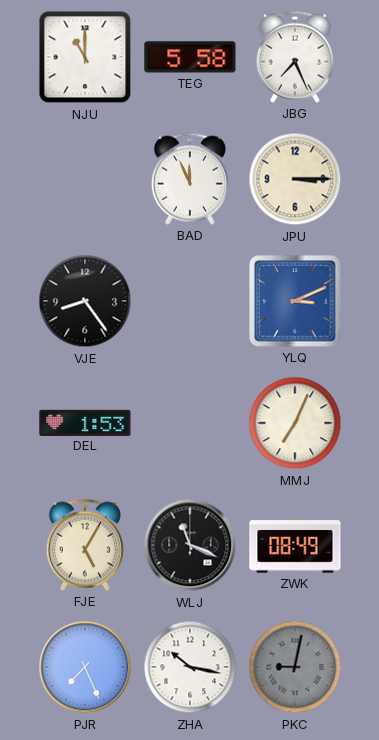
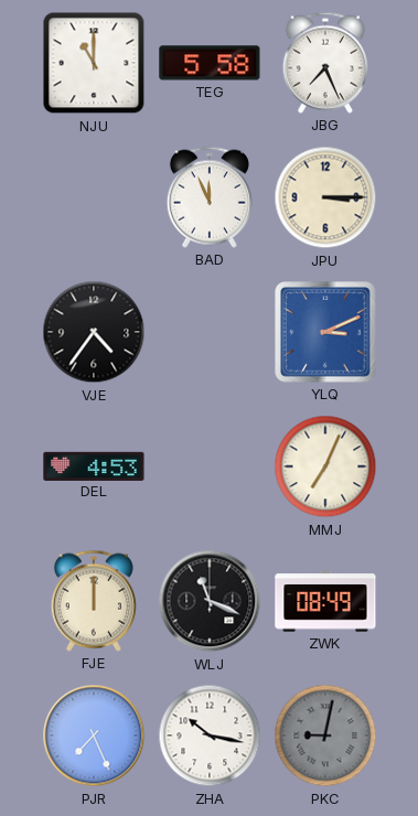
VJE: 8:24 -> 4:36
DEL: 1:53 -> 4:53
FJE: 5:05 -> 12:00
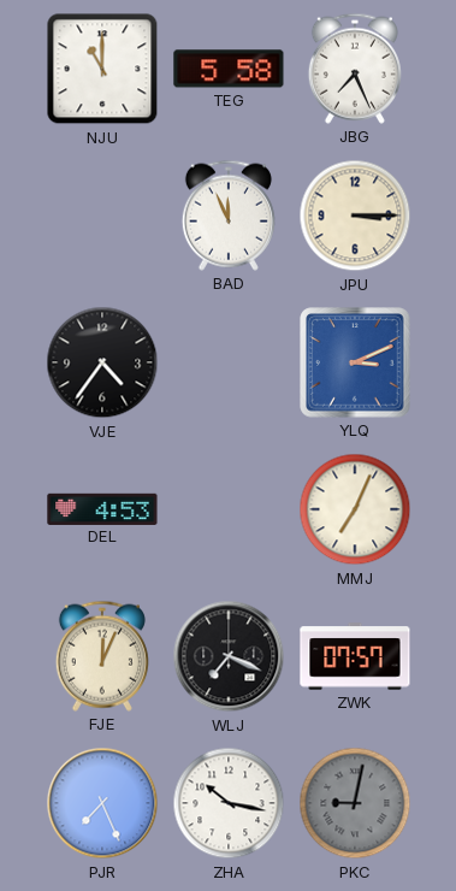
FJE: 12:00 -> 12:04
WLJ: 11:19 -> 7:19
ZWK: 08:49 -> 07:57
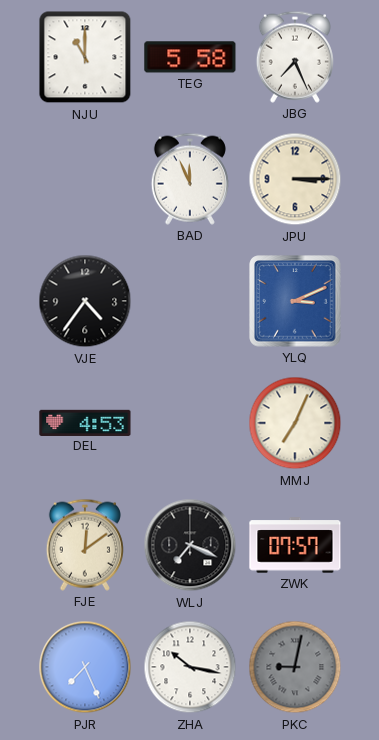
FJE: 12:04 -> 12:09
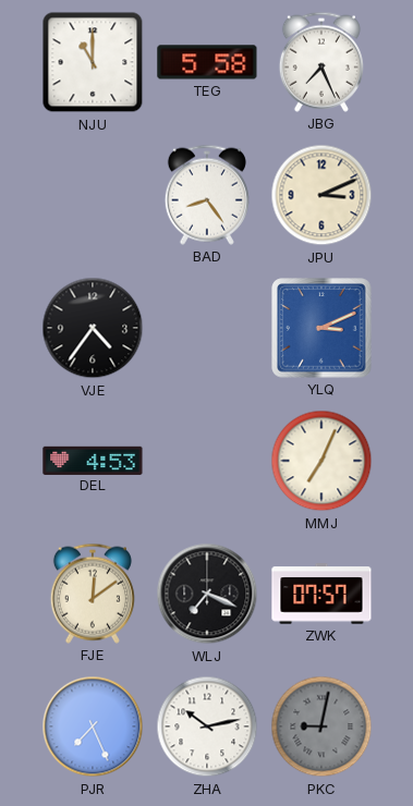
BAD: 11:56 -> 8:24
JPU: 3:15 -> 3:11
ZHA: 10:17 -> 10:13
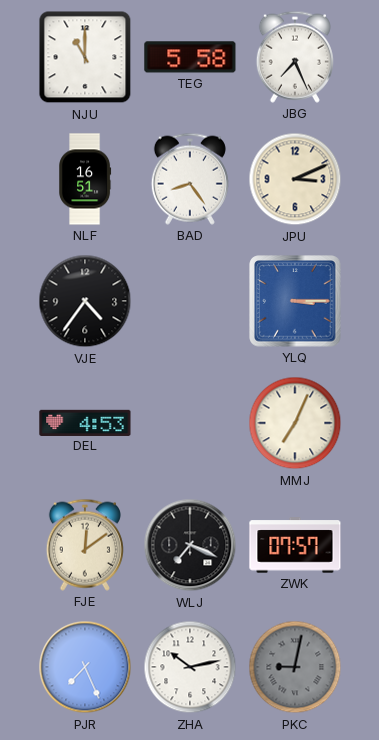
NLF: none -> 16:51
YLQ: 3:11 -> 3:15
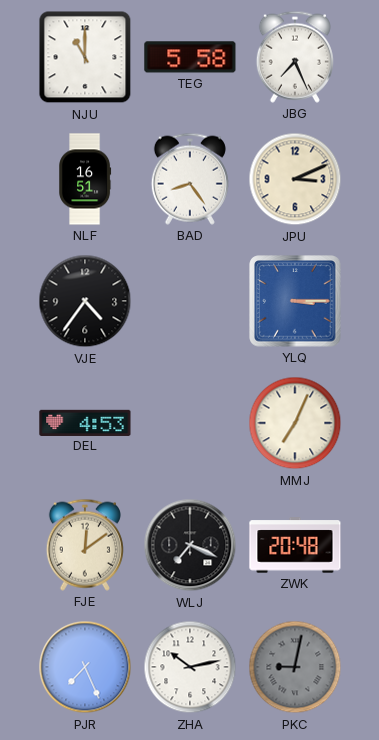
ZWK: 07:57 -> 20:48
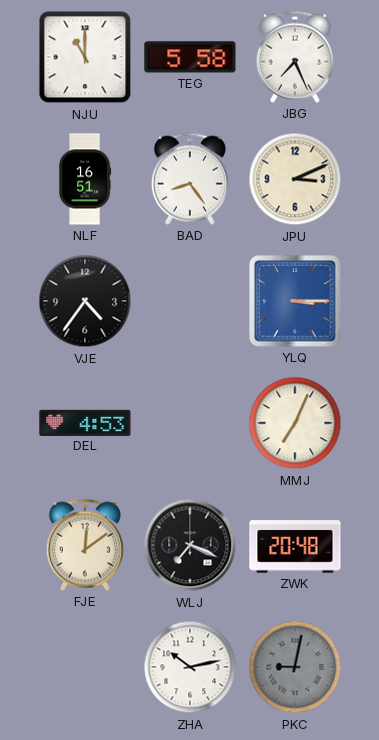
PJR: 7:26 -> none
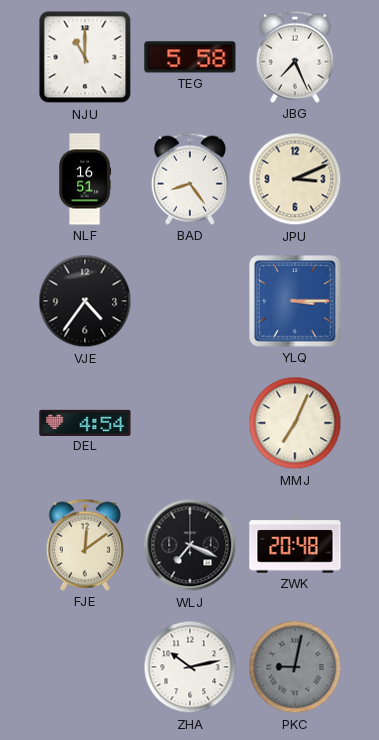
DEL: 4:53 -> 4:54
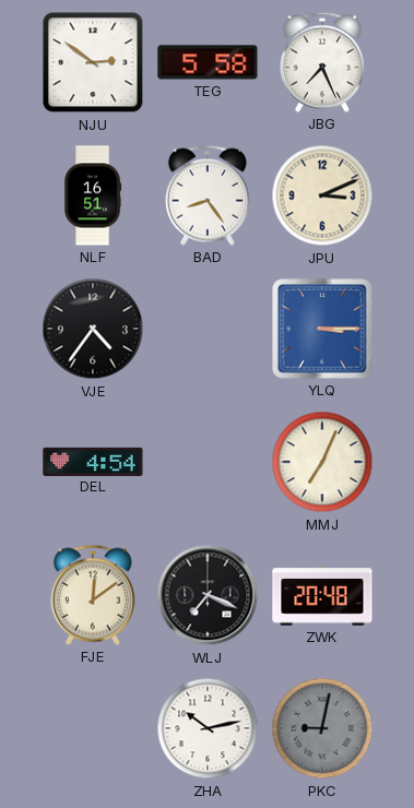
NJU: 11:00 -> 2:51
